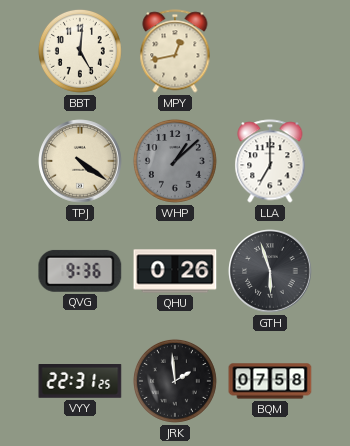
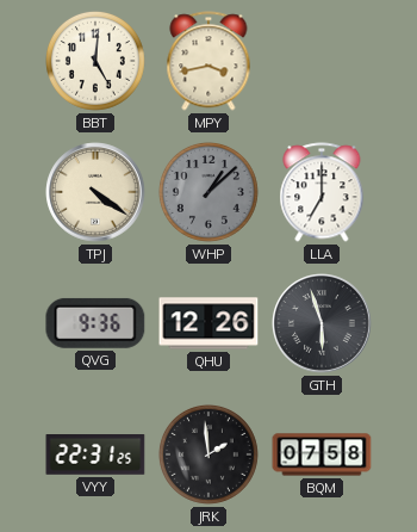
MPY: 12:43 -> 3:43
QHU: 0:26 -> 12:26
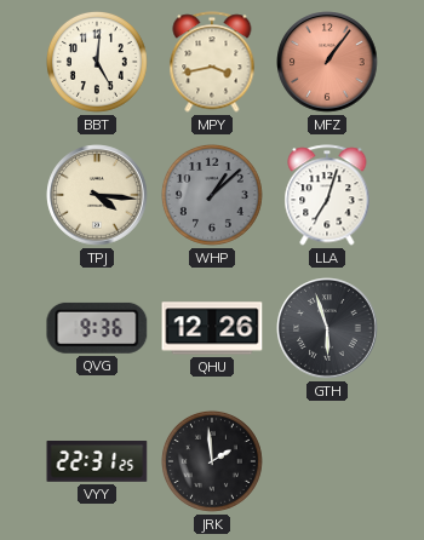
MFZ: none -> 1:06
TPJ: 4:21 -> 4:16
LLA: 7:00 -> 7:03
BQM: 07:58 -> none
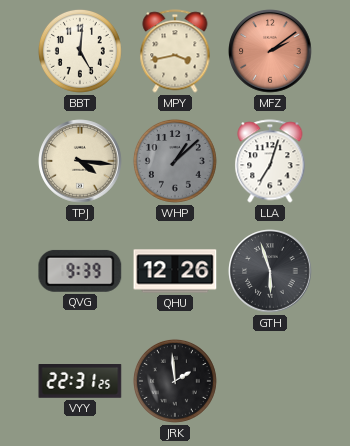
MFZ: 1:06 -> 2:09
QVG: 9:36 -> 9:39
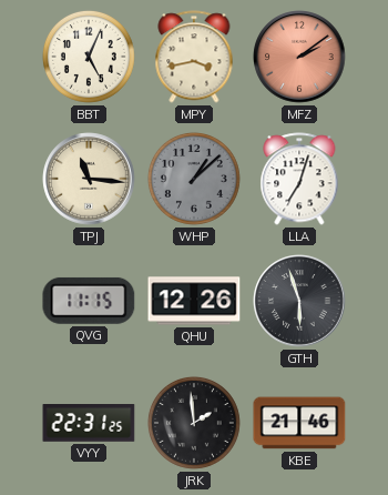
BBT: 5:01 -> 5:04
TPJ: 4:16 -> 11:16
QVG: 9:39 -> 11:15
KBE: none -> 21:46
